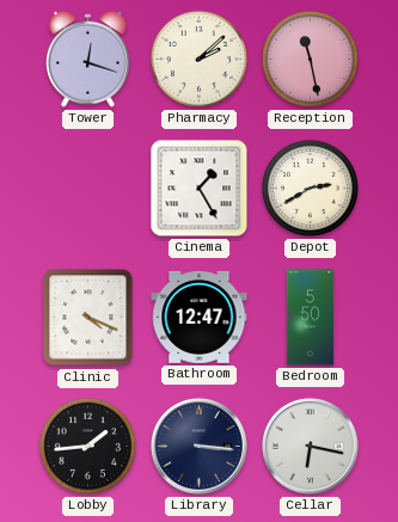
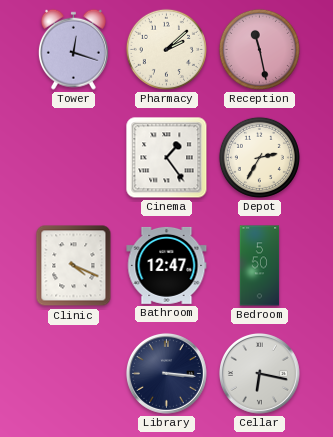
Cinema: 1:25 -> 1:24
Depot: 2:40 -> 2:35
Lobby: 1:44 -> none
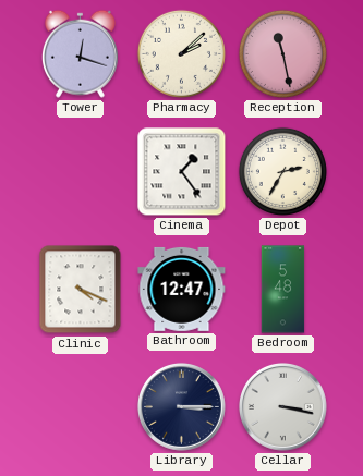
Bedroom: 5:50 -> 5:48
Library: 3:16 -> 3:15
Cellar: 6:17 -> 3:17
